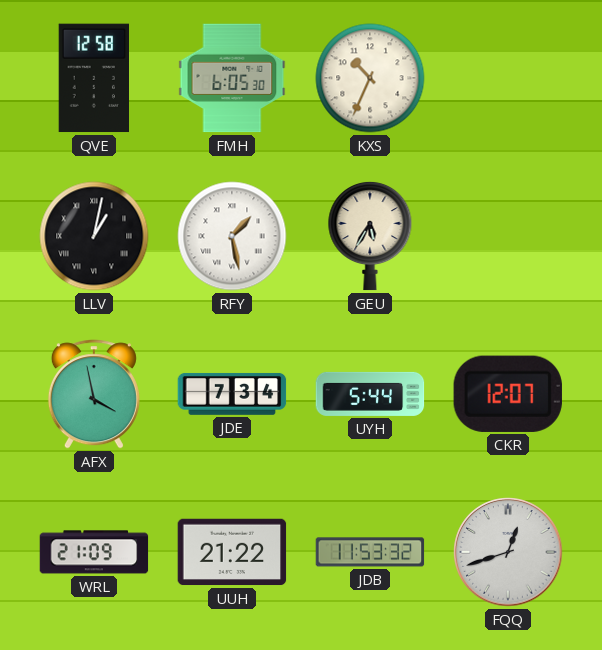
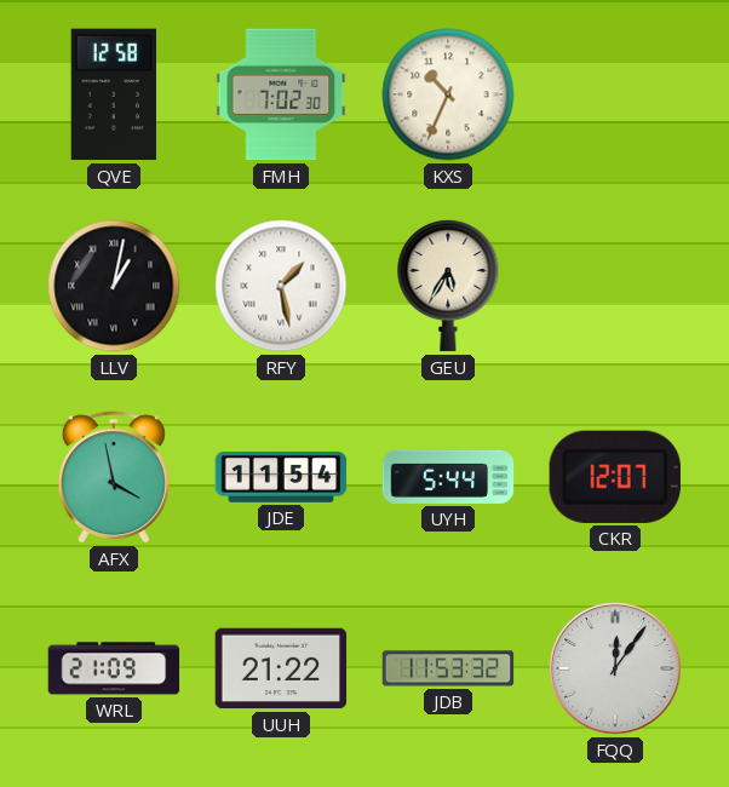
FMH: 6:05 -> 7:02
JDE: 7:34 -> 11:54
FQQ: 12:42 -> 12:06
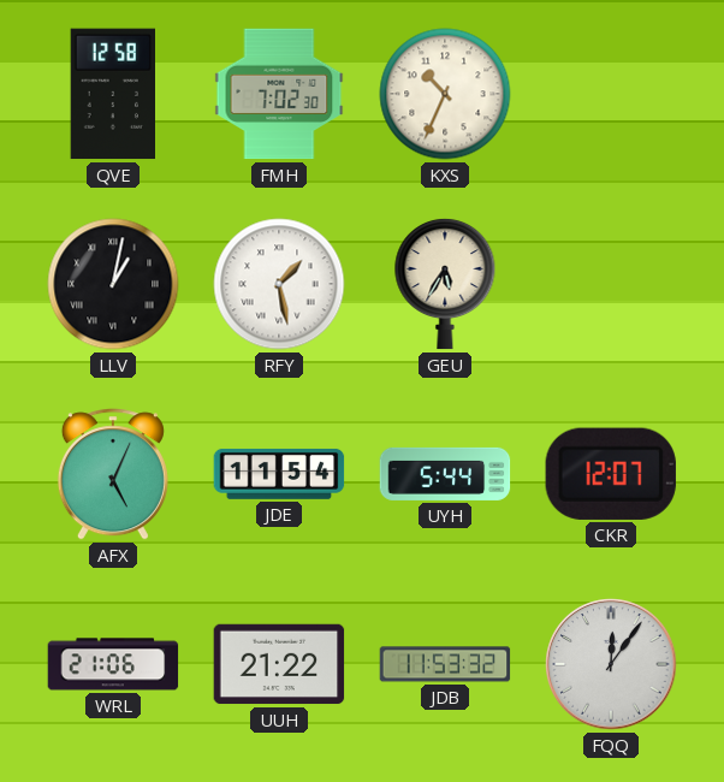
AFX: 3:58 -> 5:04
WRL: 21:09 -> 21:06
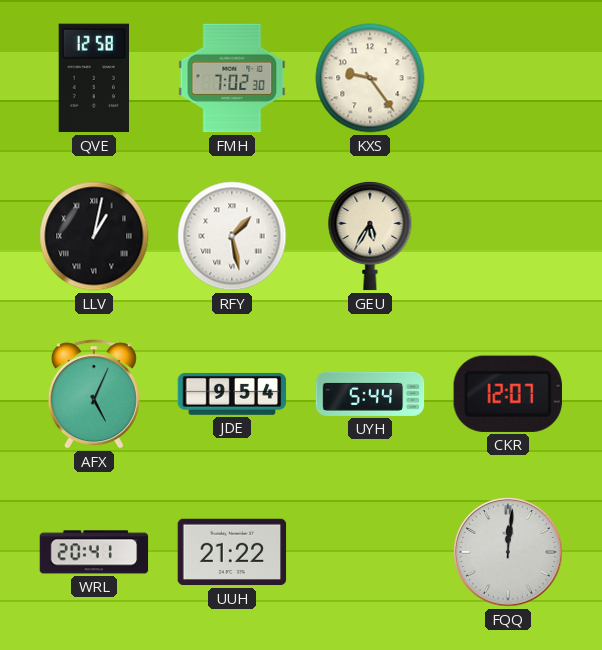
KXS: 10:34 -> 9:24
JDE: 11:54 -> 9:54
WRL: 21:06 -> 20:41
JDB: 11:53 -> none
FQQ: 12:06 -> 12:01
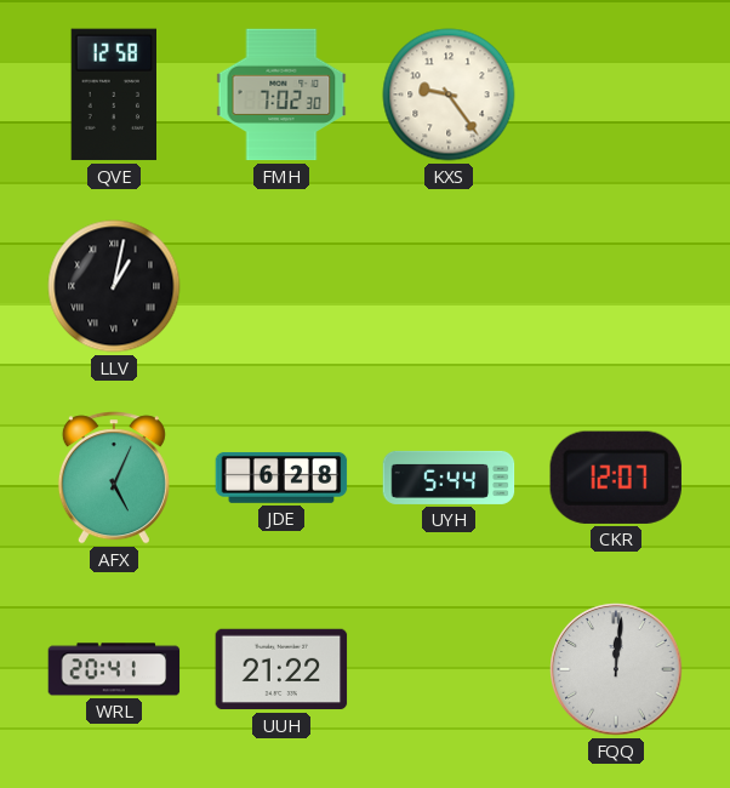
RFY: 1:28 -> none
GEU: 5:35 -> none
JDE: 9:54 -> 6:28
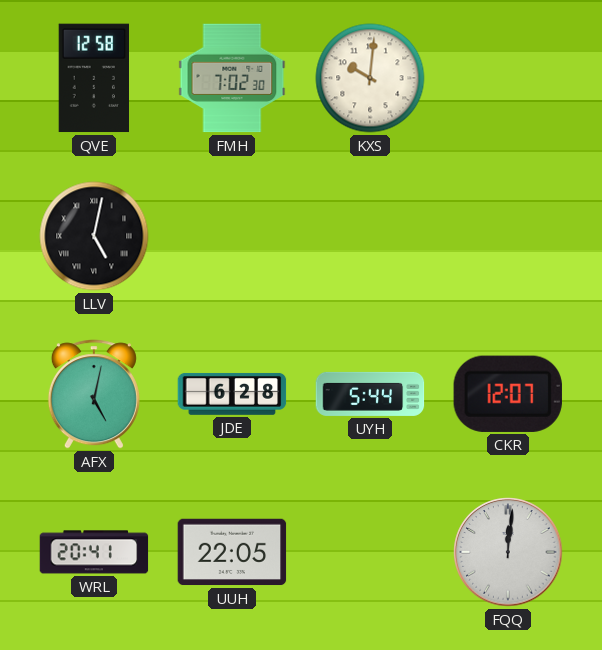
KXS: 9:24 -> 10:01
LLV: 1:02 -> 5:02
AFX: 5:04 -> 5:02
UUH: 21:22 -> 22:05
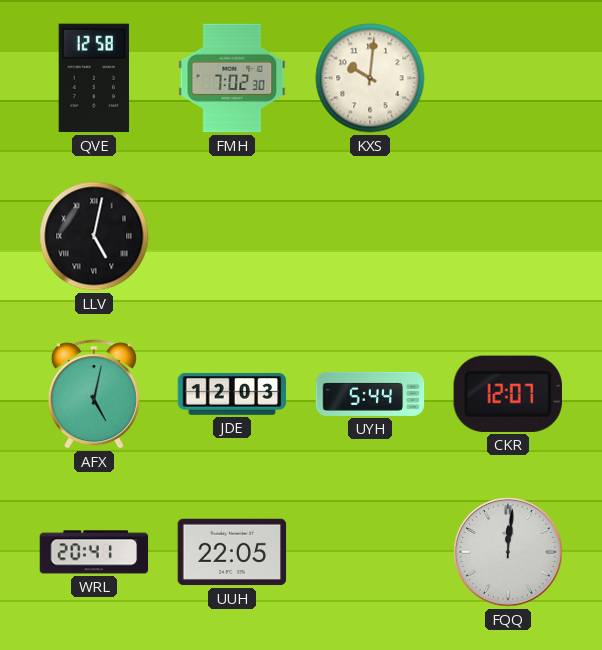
JDE: 6:28 -> 12:03
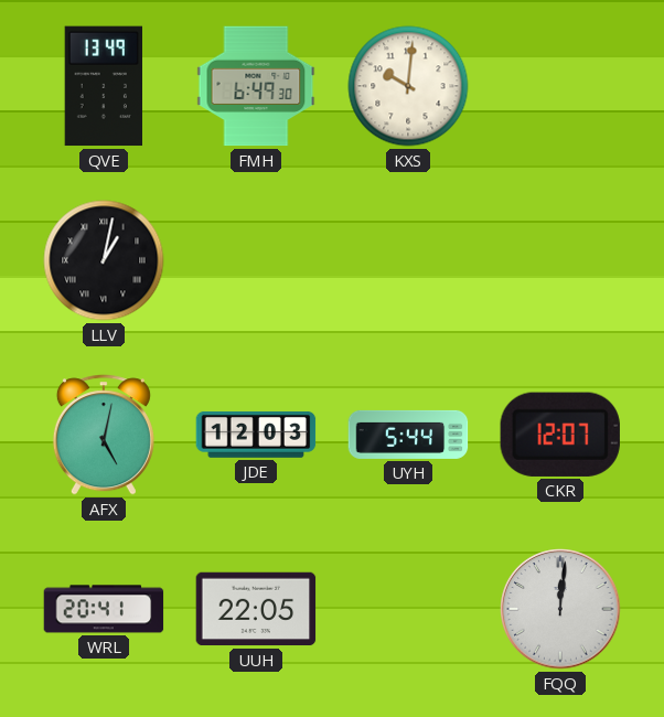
QVE: 12:58 -> 13:49
FMH: 7:02 -> 6:49
LLV: 5:02 -> 1:02
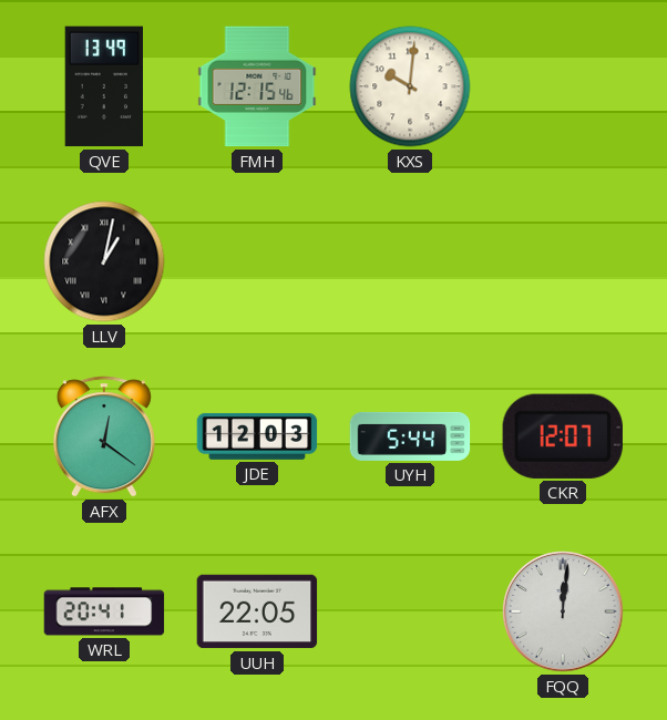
FMH: 6:49 -> 12:15
AFX: 5:02 -> 12:21
